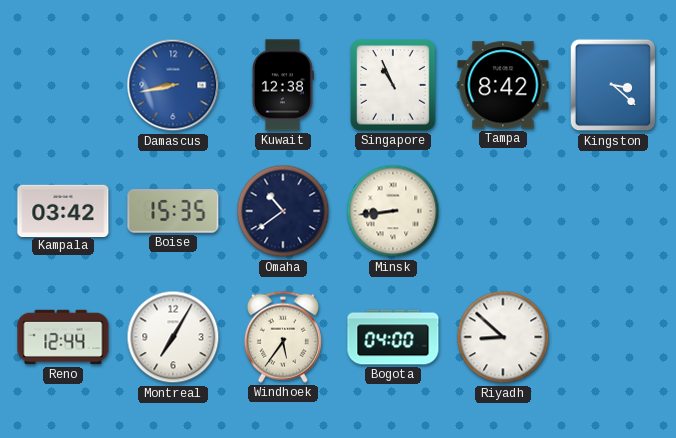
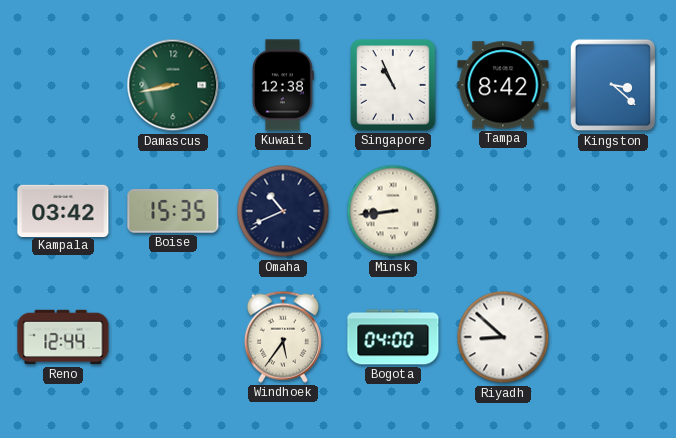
Damascus dial: blue -> green
Omaha: 10:39 -> 10:41
Montreal: 7:05 -> none
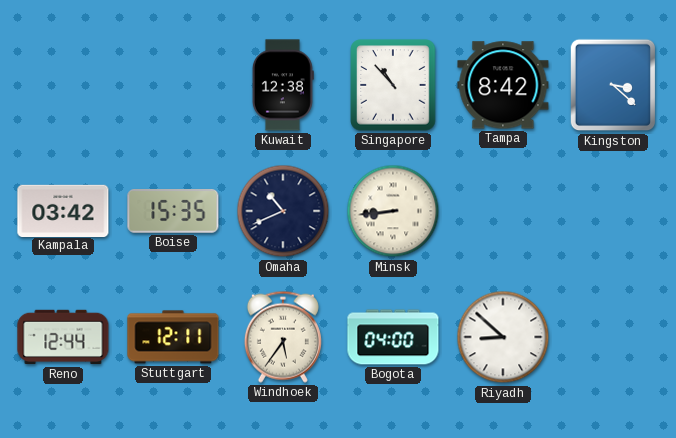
Damascus: 8:43 -> none
Singapore: 10:56 -> 10:53
Stuttgart: none -> 12:11
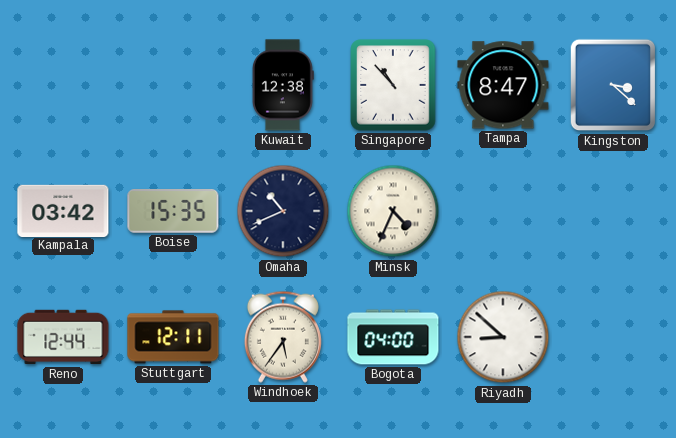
Tampa: 8:42 -> 8:47
Minsk: 8:44 -> 4:34
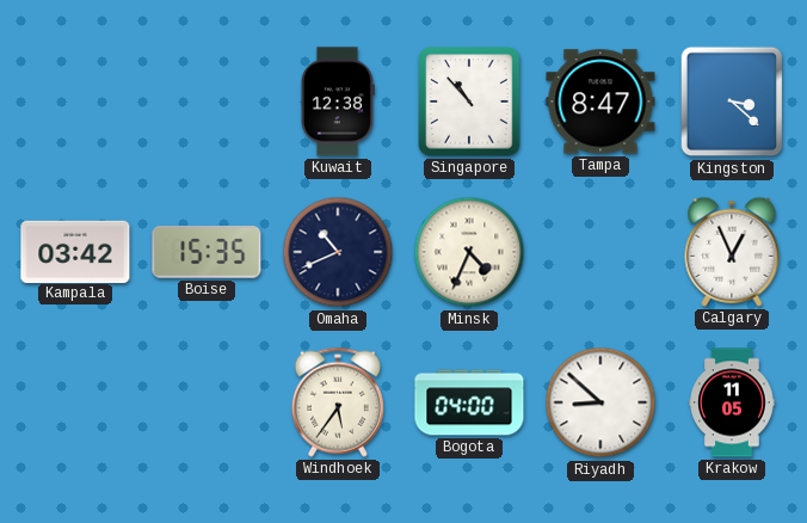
Calgary: none -> 12:56
Reno: 12:44 -> none
Stuttgart: 12:11 -> none
Krakow: none -> 11:05
